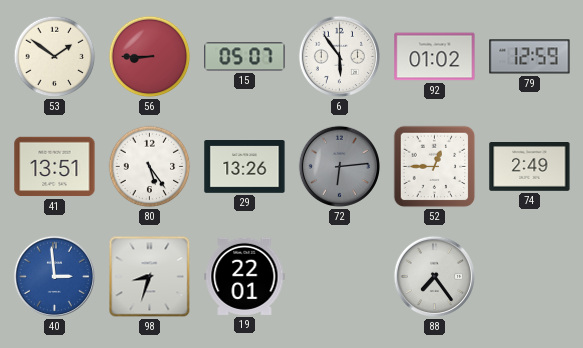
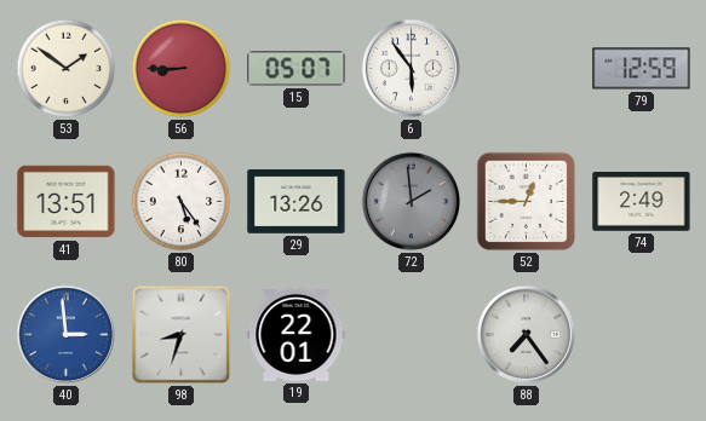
92: 01:02 -> none
72: 6:14 -> 1:59
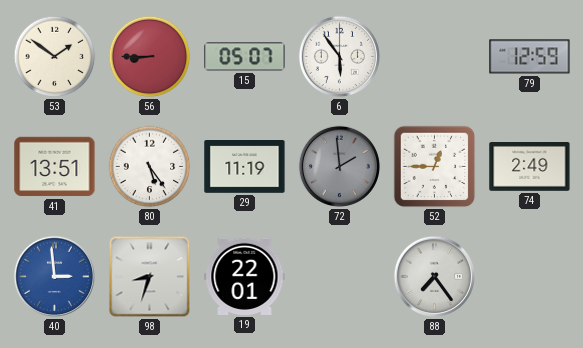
29: 13:26 -> 11:19
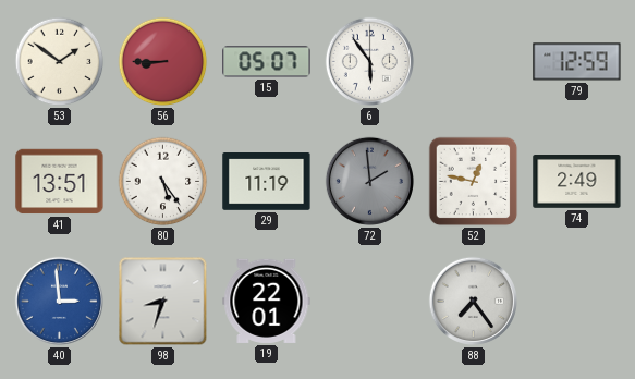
52: 12:45 -> 12:47
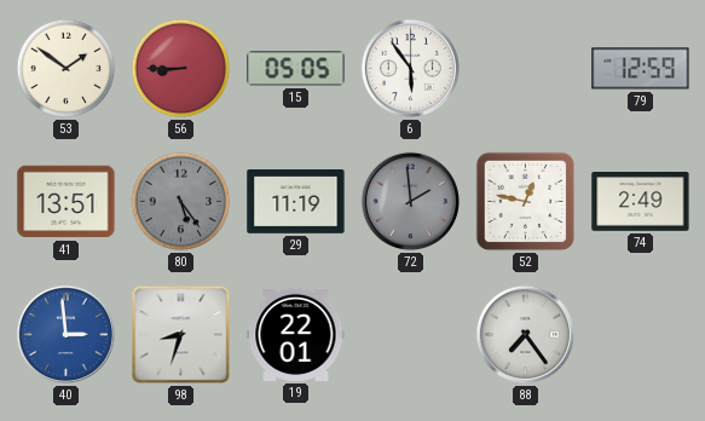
15: 05:07 -> 05:05
80 dial: white -> grey
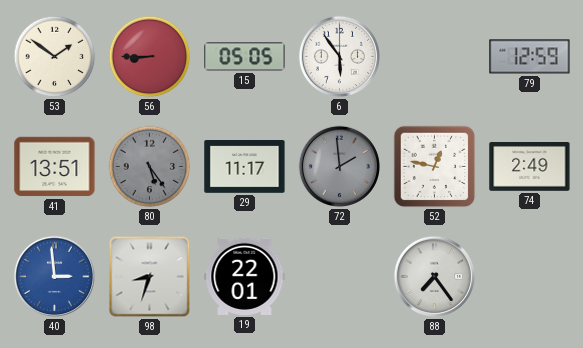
29: 11:19 -> 11:17
